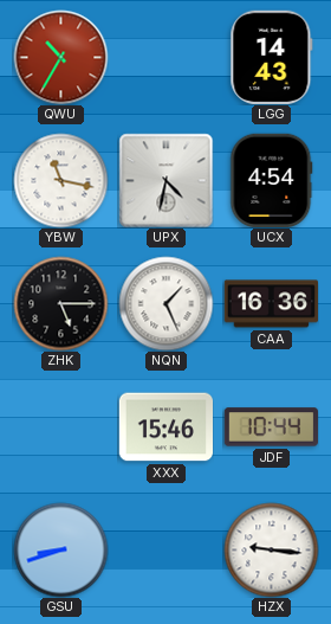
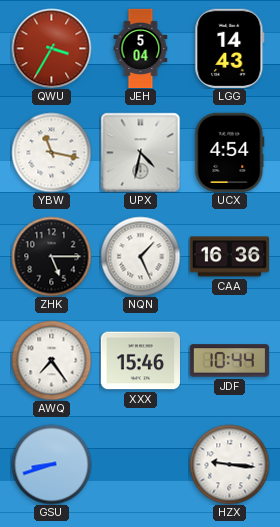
QWU: 10:35 -> 3:35
JEH: none -> 5:04
AWQ: none -> 7:24
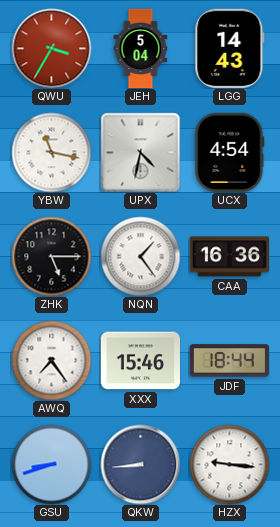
NQN: 1:26 -> 1:24
JDF: 10:44 -> 18:44
QKW: none -> 8:44
